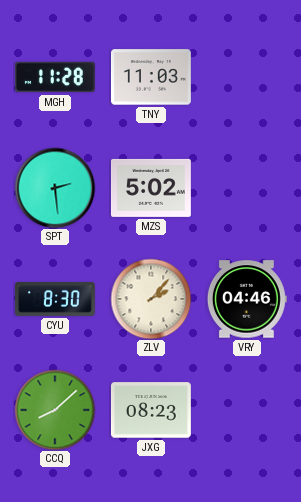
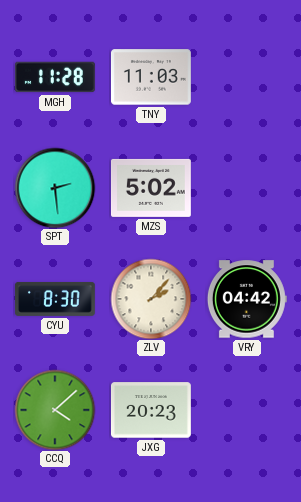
VRY: 04:46 -> 04:42
CCQ: 8:08 -> 4:08
JXG: 08:23 -> 20:23
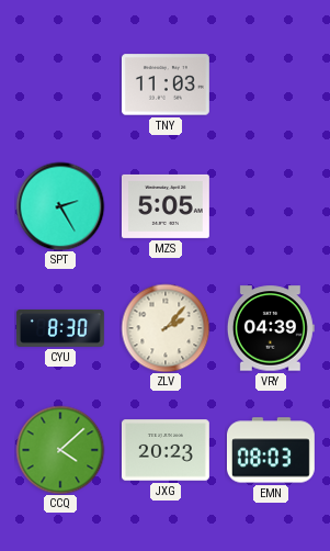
MGH: 11:28 -> none
SPT: 2:29 -> 2:25
MZS: 5:02 -> 5:05
VRY: 04:42 -> 04:39
EMN: none -> 08:03
